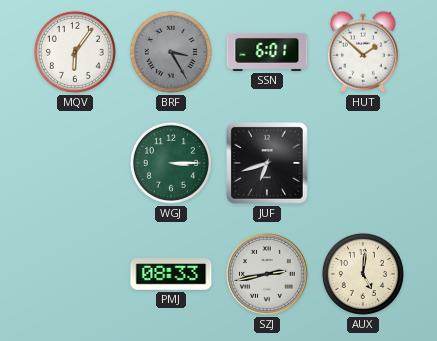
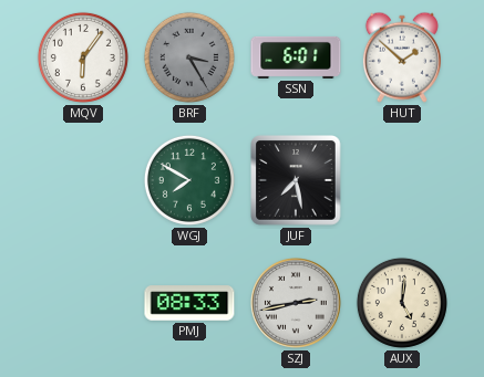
WGJ: 3:15 -> 7:50
JUF: 6:42 -> 7:28
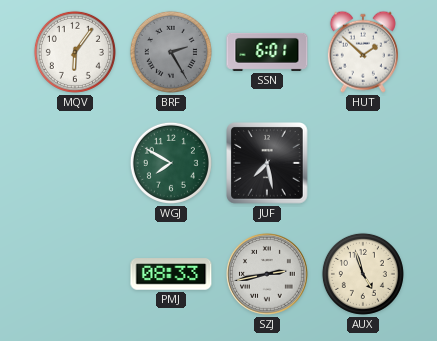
BRF: 3:25 -> 2:25
AUX: 5:01 -> 4:57
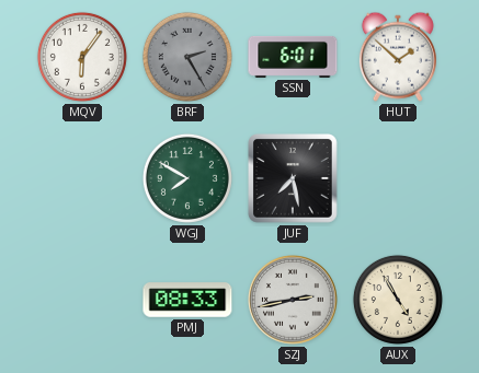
AUX: 4:57 -> 4:55
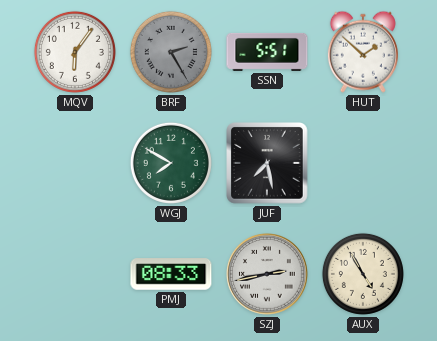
SSN: 6:01 -> 5:51
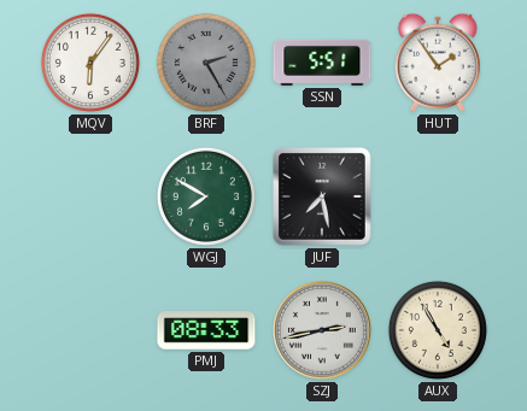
HUT: 1:52 -> 1:54
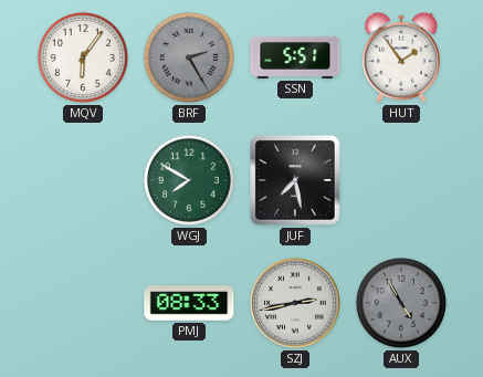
AUX dial: cream -> grey
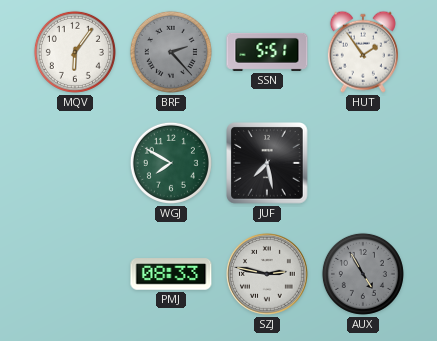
BRF: 2:25 -> 2:23
SZJ: 2:43 -> 2:47
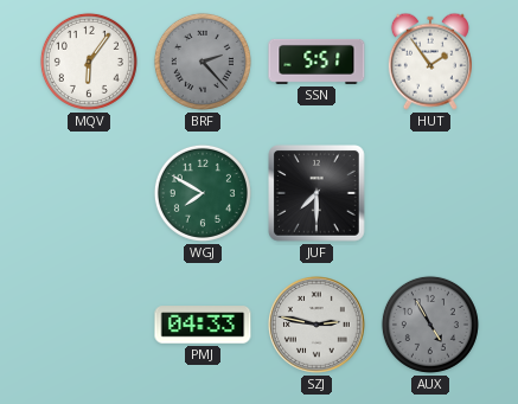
JUF: 7:28 -> 7:30
PMJ: 08:33 -> 04:33
